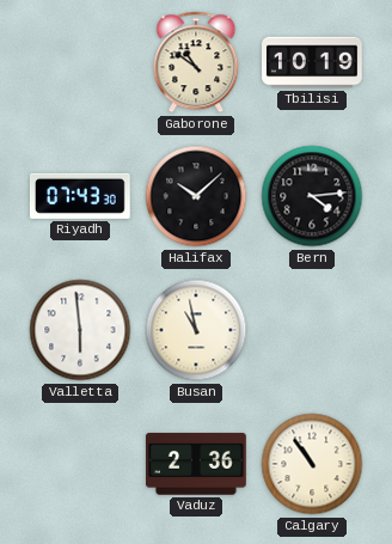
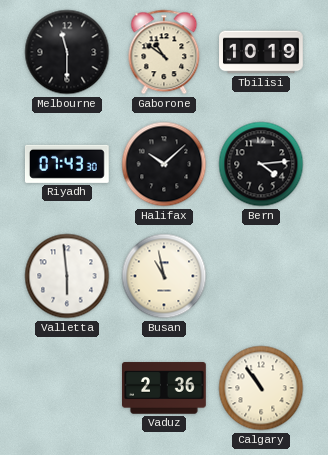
Melbourne: none -> 11:30
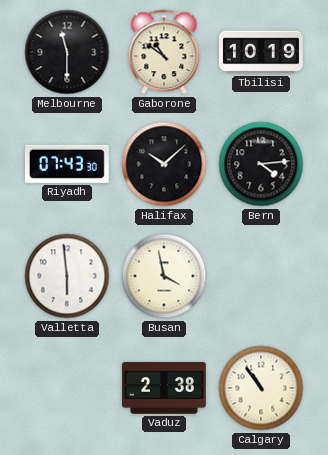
Busan: 10:58 -> 3:58
Vaduz: 2:36 -> 2:38
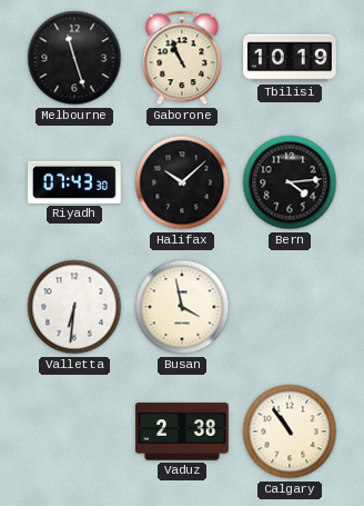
Melbourne: 11:30 -> 11:27
Gaborone: 10:51 -> 10:56
Valletta: 5:59 -> 6:31
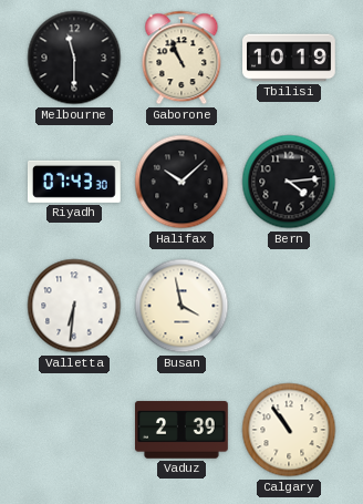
Melbourne: 11:27 -> 11:30
Vaduz: 2:38 -> 2:39
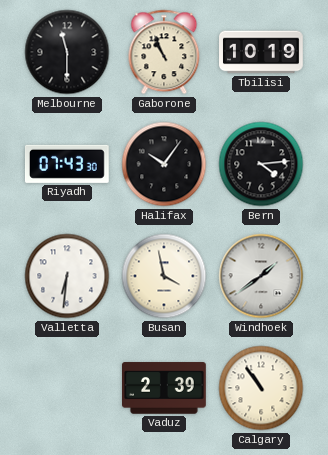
Halifax: 10:08 -> 10:06
Windhoek: none -> 1:39
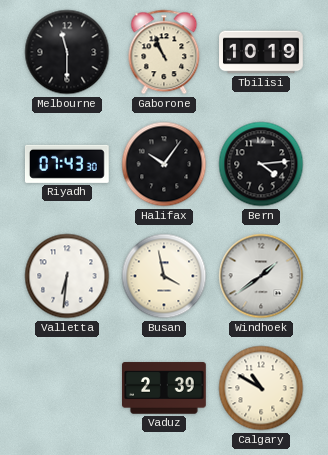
Calgary: 10:54 -> 10:50
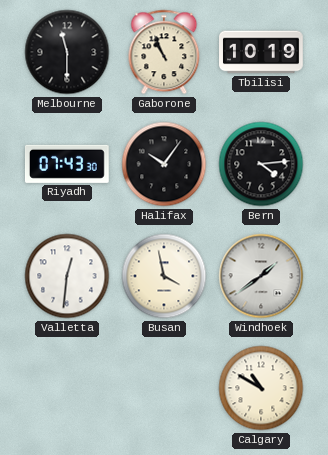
Valletta: 6:31 -> 12:31
Vaduz: 2:39 -> none
